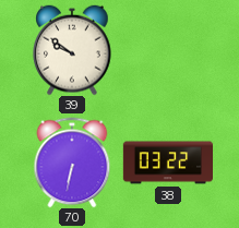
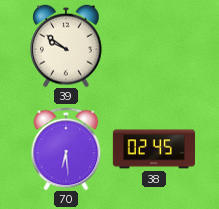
70: 6:32 -> 6:29
38: 03:22 -> 02:45
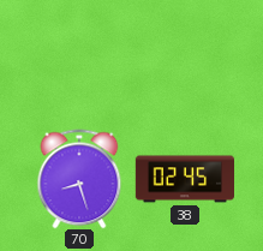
39: 9:51 -> none
70: 6:29 -> 8:27
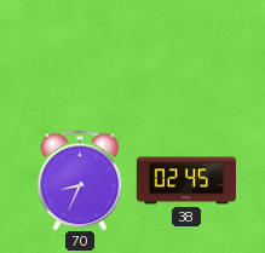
70: 8:27 -> 8:34
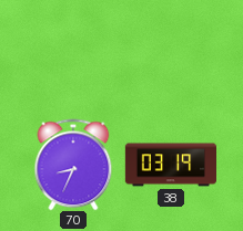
38: 02:45 -> 03:19
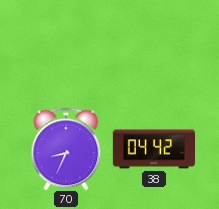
38: 03:19 -> 04:42
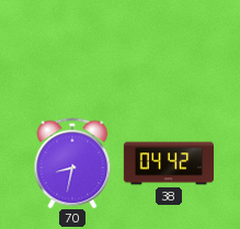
70: 8:34 -> 8:32
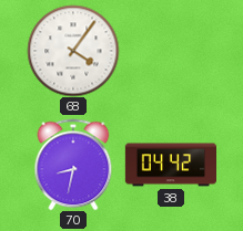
68: none -> 4:06
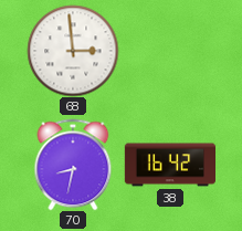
68: 4:06 -> 2:59
38: 04:42 -> 16:42
